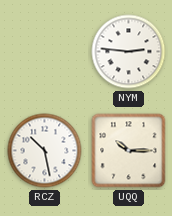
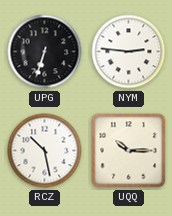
UPG: none -> 6:33
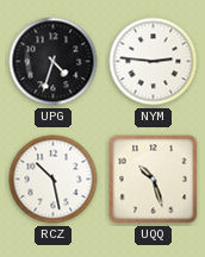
UPG: 6:33 -> 4:33
UQQ: 10:15 -> 10:27
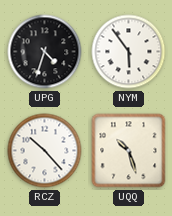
NYM: 2:46 -> 5:54
RCZ: 10:28 -> 10:23
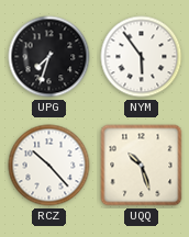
UPG: 4:33 -> 7:33
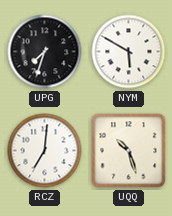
NYM: 5:54 -> 5:50
RCZ: 10:23 -> 7:01
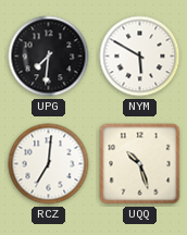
UPG: 7:33 -> 7:31
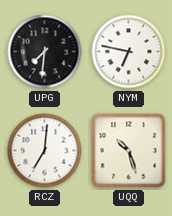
NYM: 5:50 -> 6:47
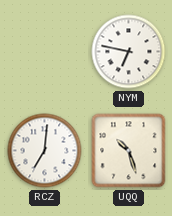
UPG: 7:31 -> none
